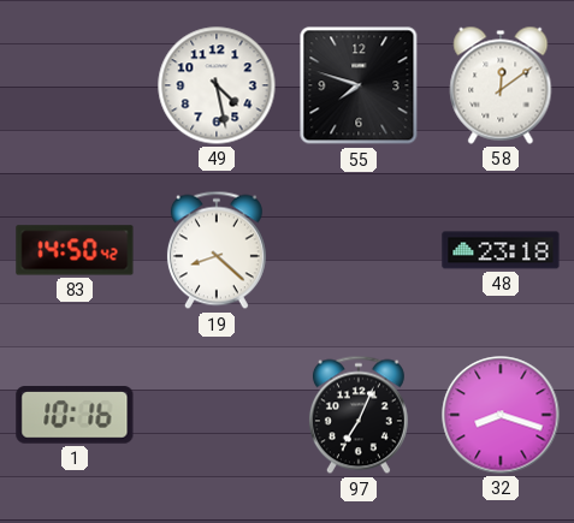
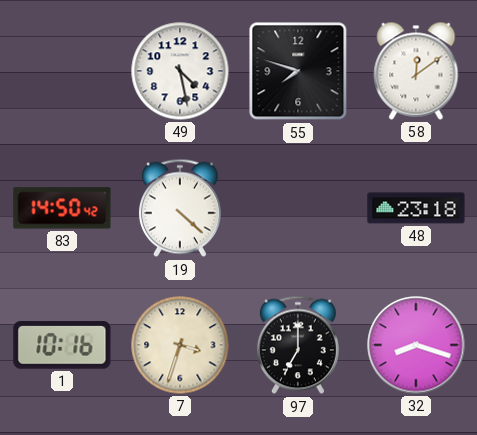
19: 8:22 -> 4:22
7: none -> 3:33
97: 7:04 -> 7:00
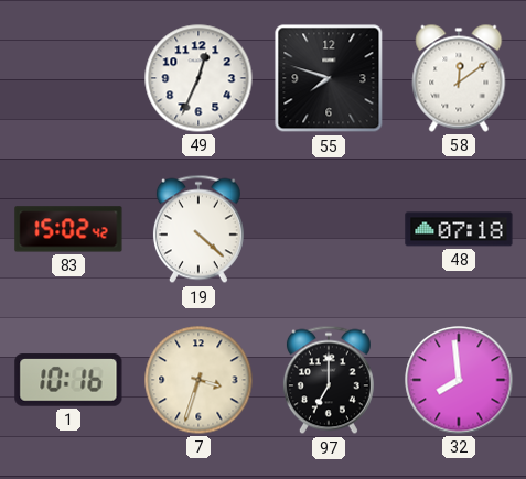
49: 4:28 -> 12:34
83: 14:50 -> 15:02
48: 23:18 -> 07:18
32: 8:18 -> 7:59
